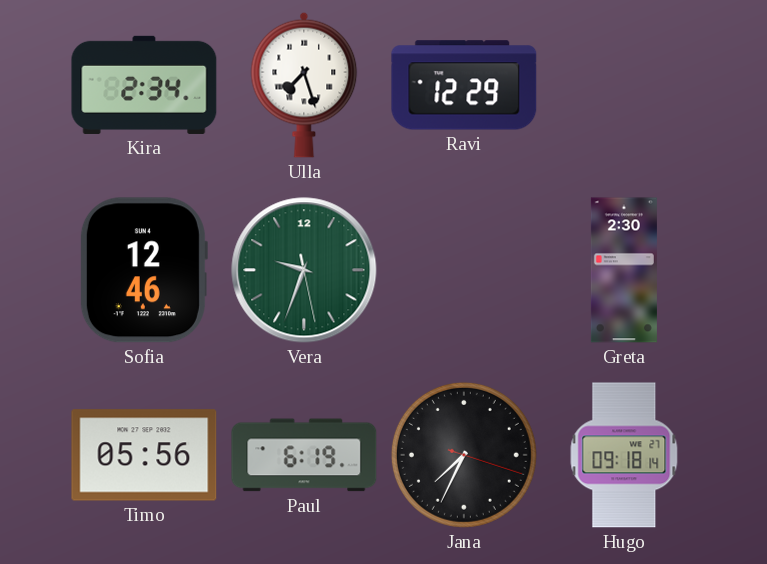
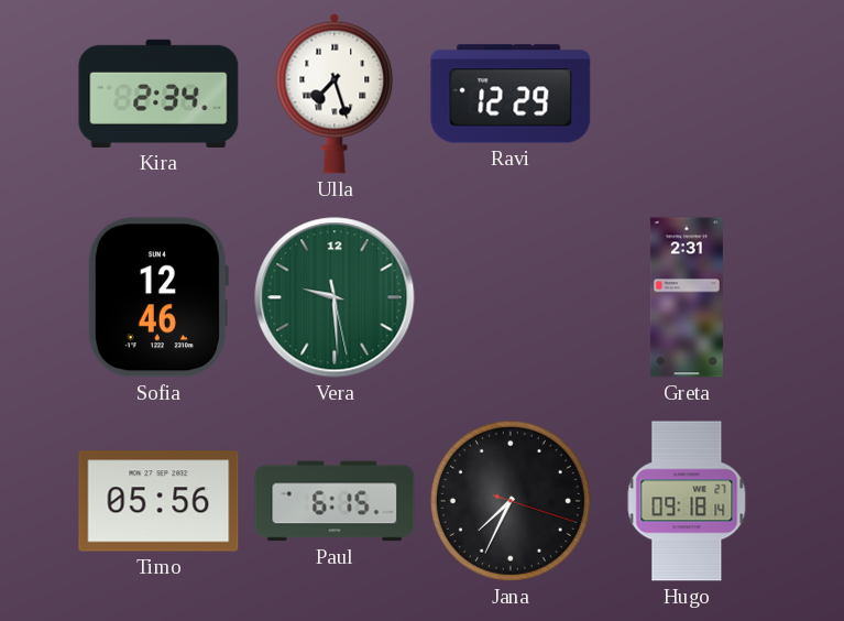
Vera: 9:33 -> 9:29
Greta: 2:30 -> 2:31
Paul: 6:19 -> 6:15
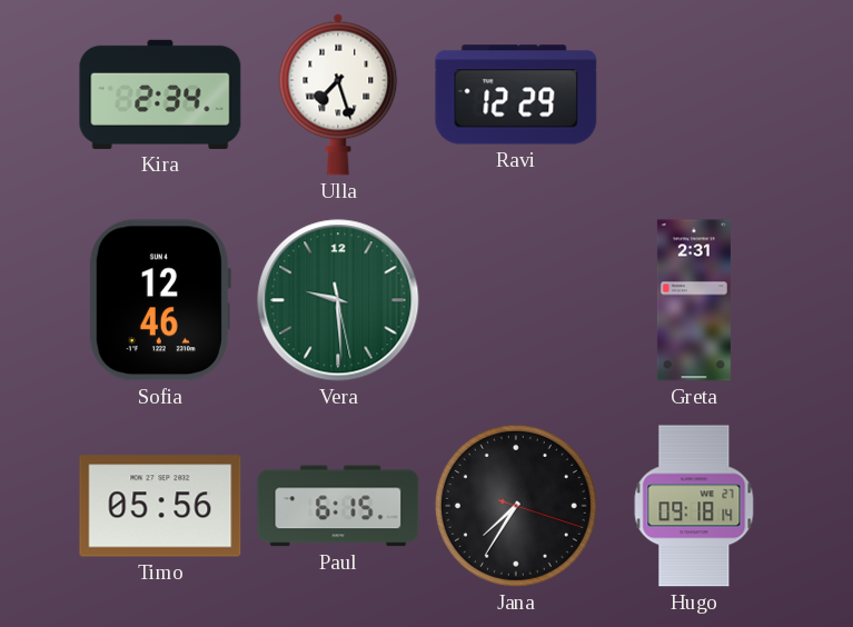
Jana: 7:34 -> 7:35
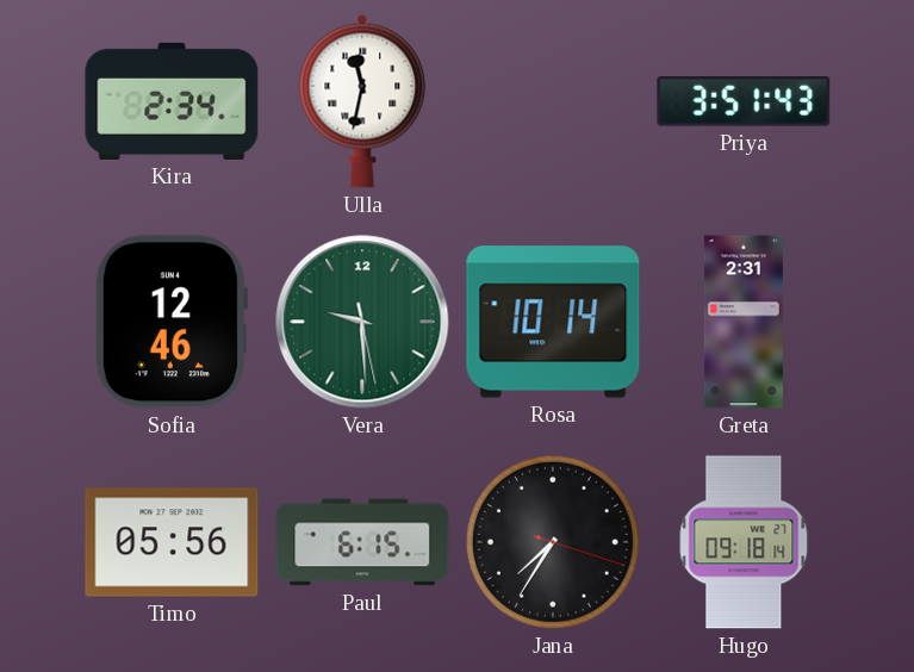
Ulla: 7:27 -> 11:32
Ravi: 12:29 -> none
Priya: none -> 3:51
Rosa: none -> 10:14
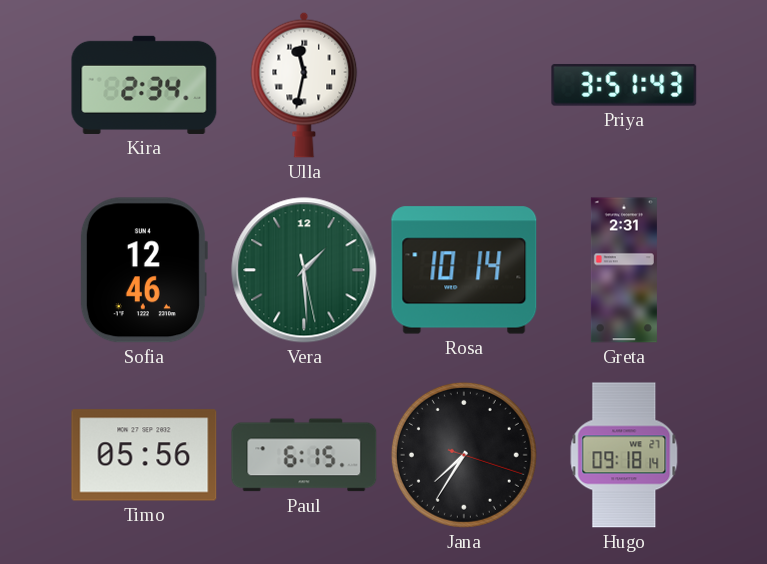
Vera: 9:29 -> 1:29
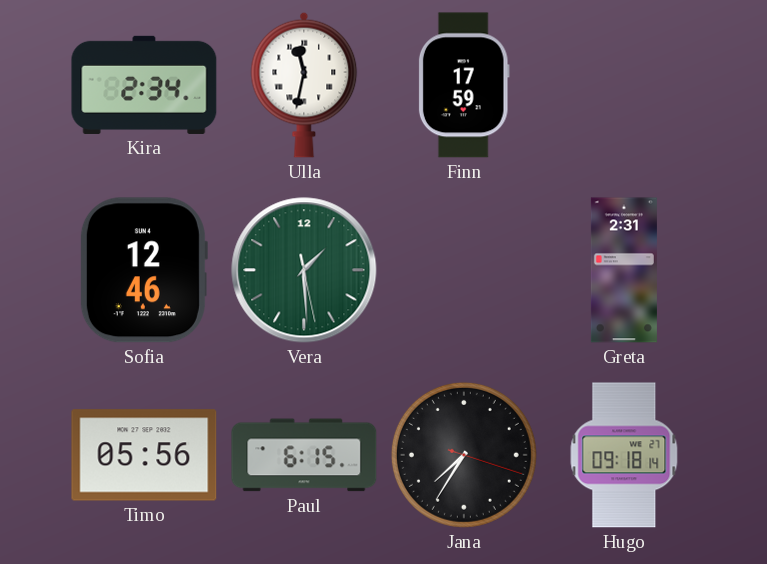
Finn: none -> 17:59
Priya: 3:51 -> none
Rosa: 10:14 -> none
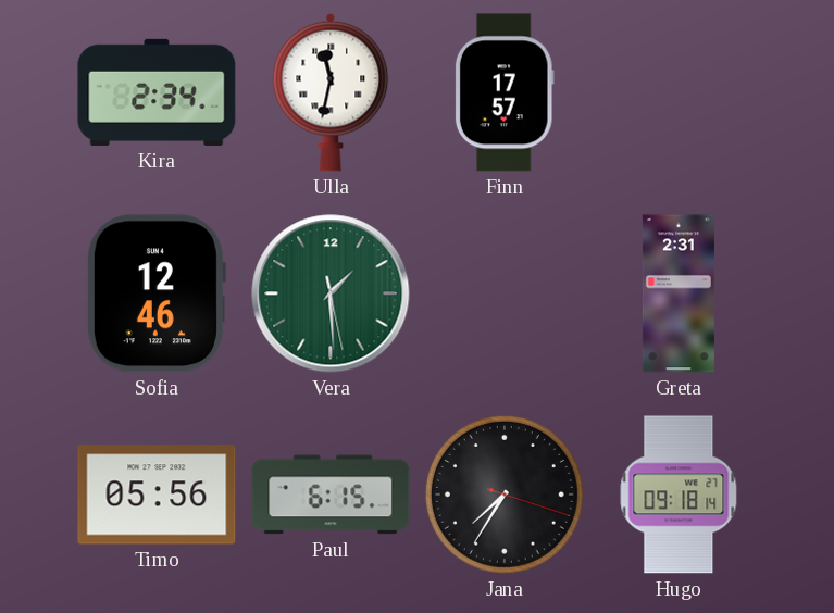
Finn: 17:59 -> 17:57
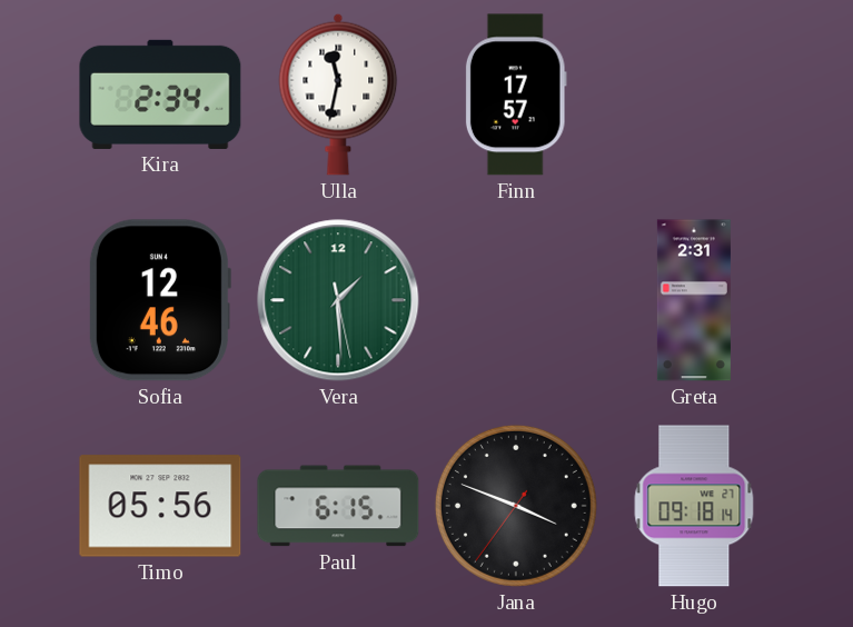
Jana: 7:35 -> 3:48
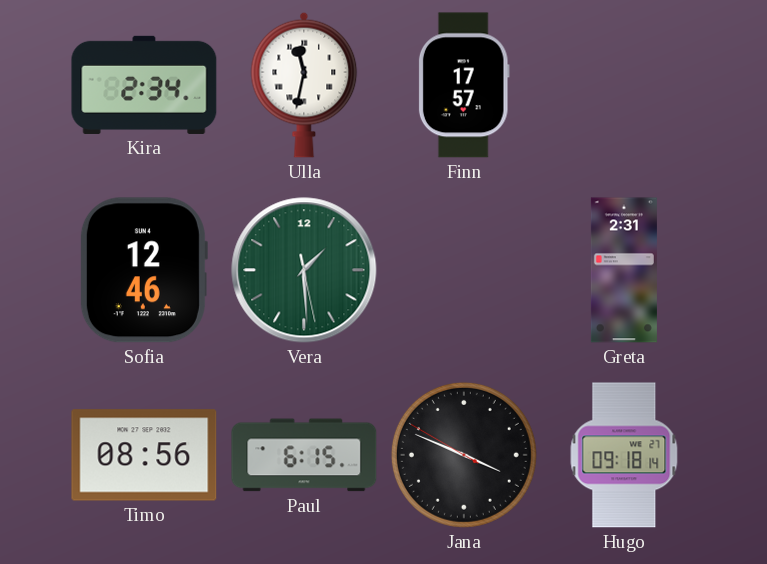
Timo: 05:56 -> 08:56
Jana: 3:48:36 -> 3:48:50
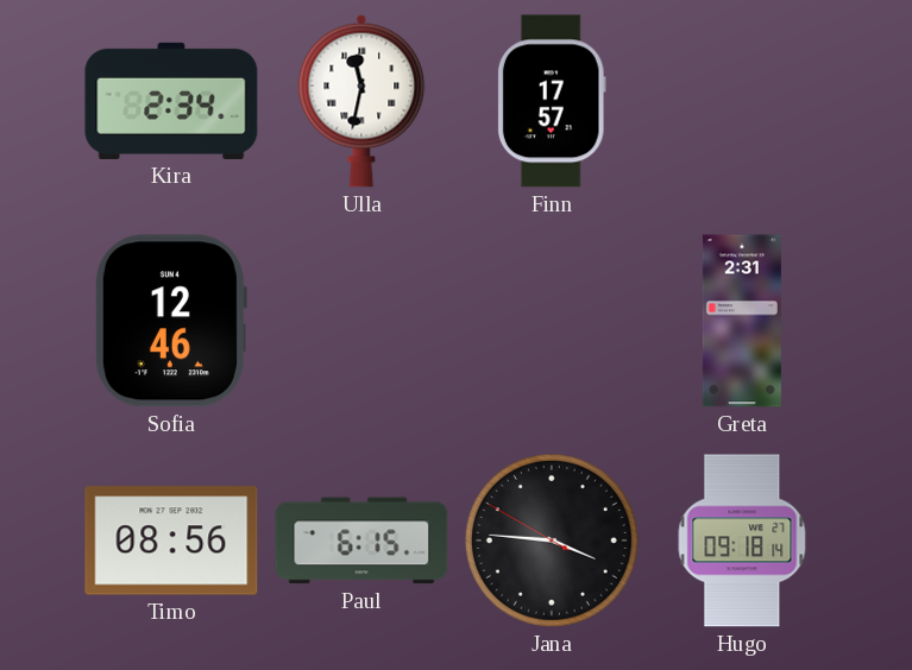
Vera: 1:29 -> none
Jana: 3:48 -> 3:45
